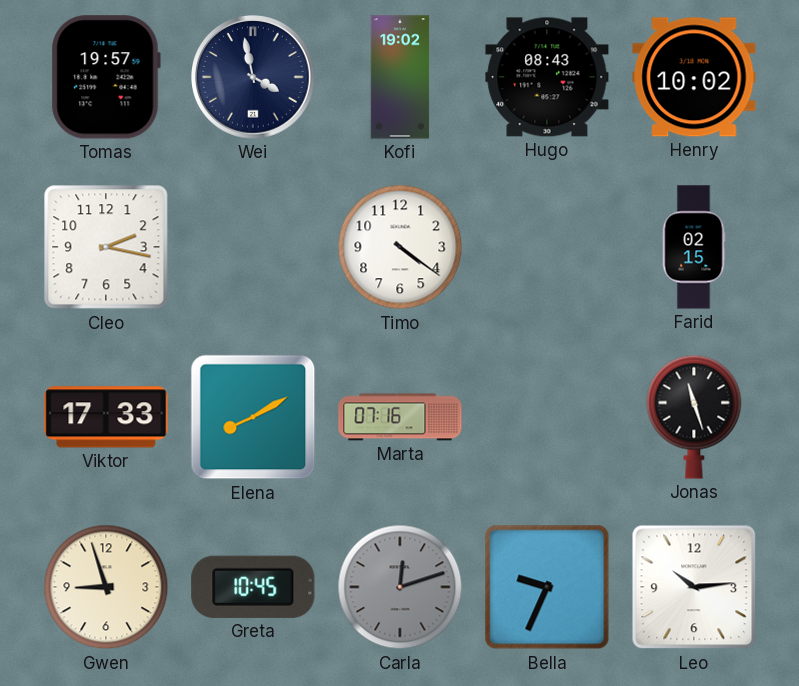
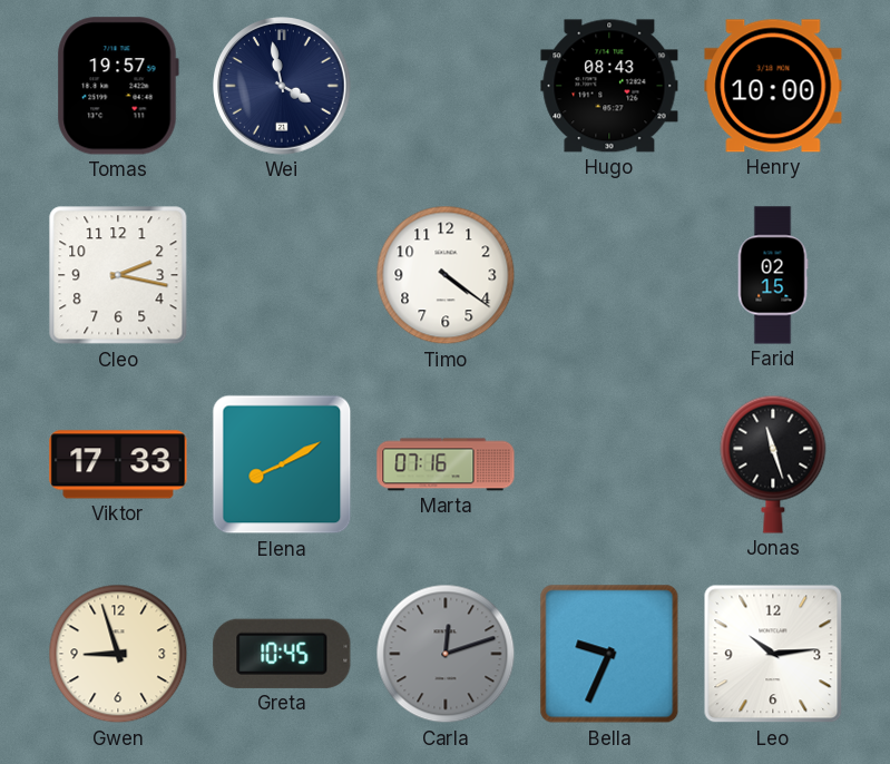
Kofi: 19:02 -> none
Henry: 10:02 -> 10:00
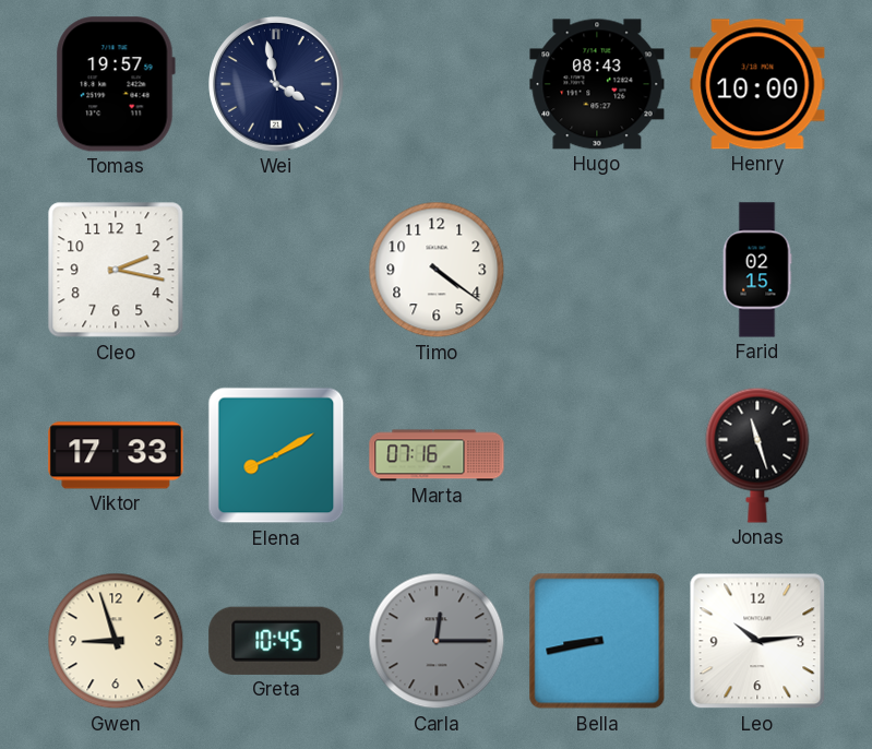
Carla: 12:12 -> 12:15
Bella: 9:34 -> 8:43
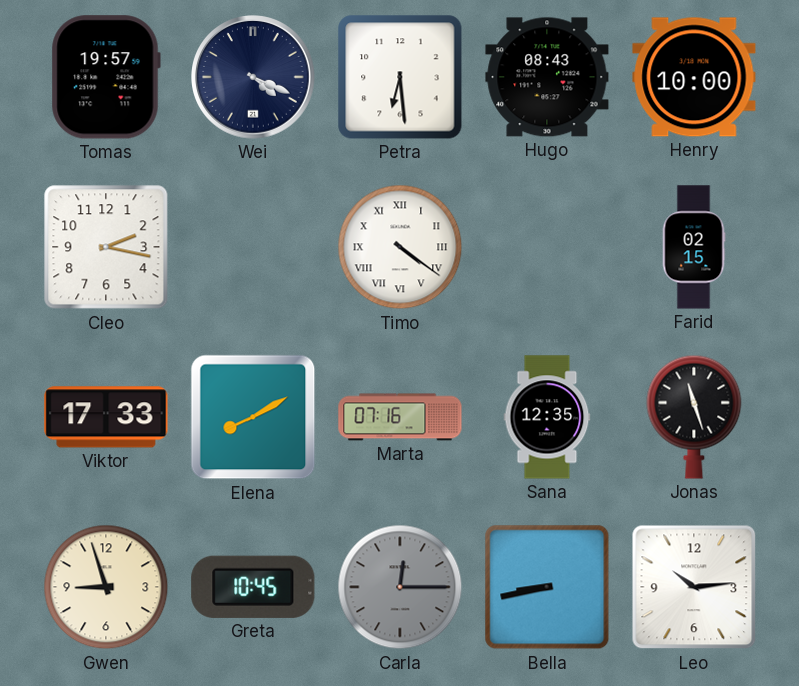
Wei: 3:58 -> 4:19
Petra: none -> 6:29
Timo numerals: Arabic -> Roman
Sana: none -> 12:35
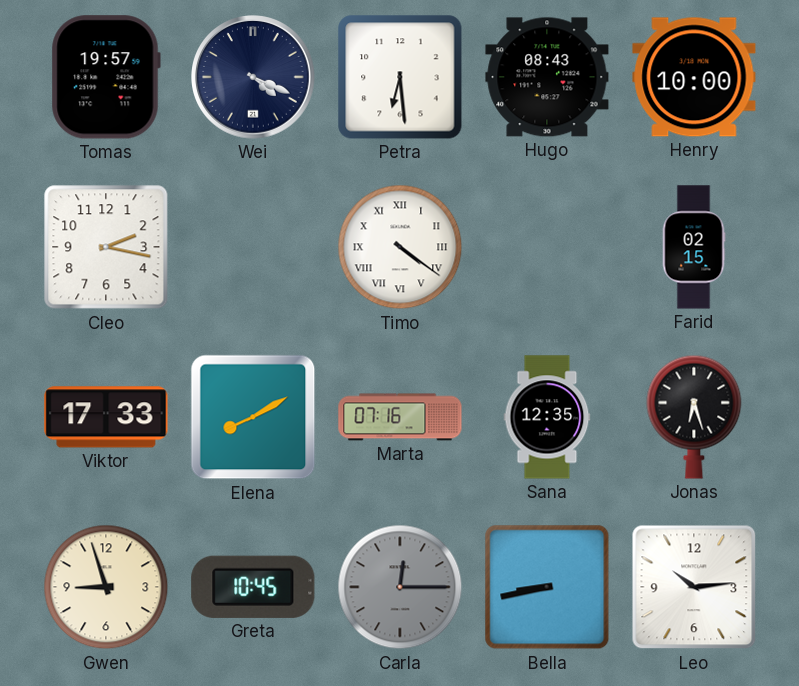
Jonas: 11:27 -> 6:27
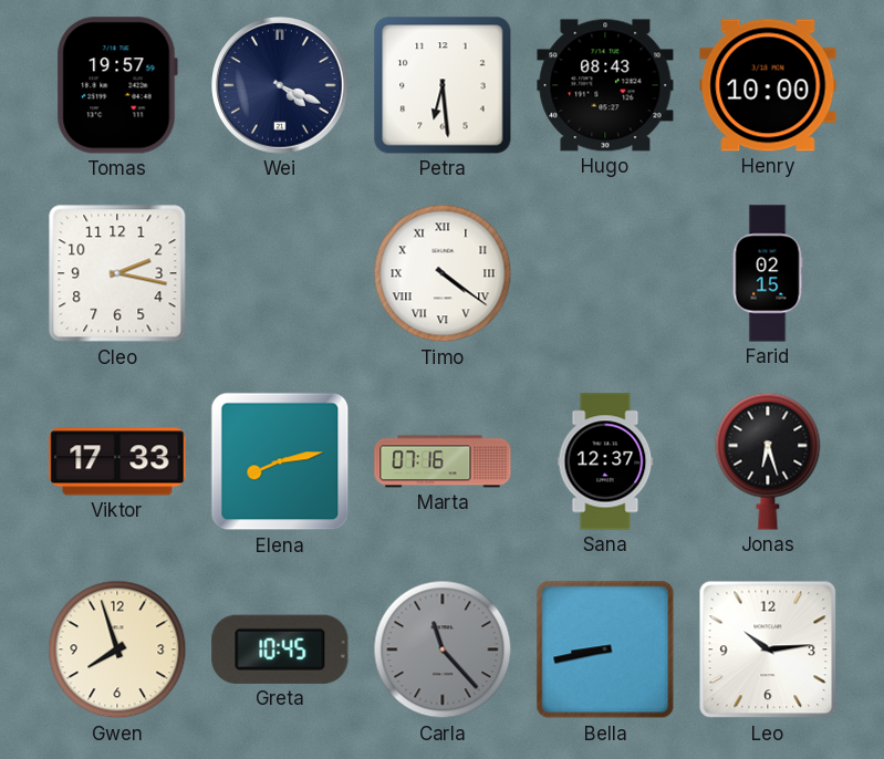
Elena: 8:10 -> 8:13
Sana: 12:35 -> 12:37
Gwen: 8:57 -> 7:57
Carla: 12:15 -> 11:23
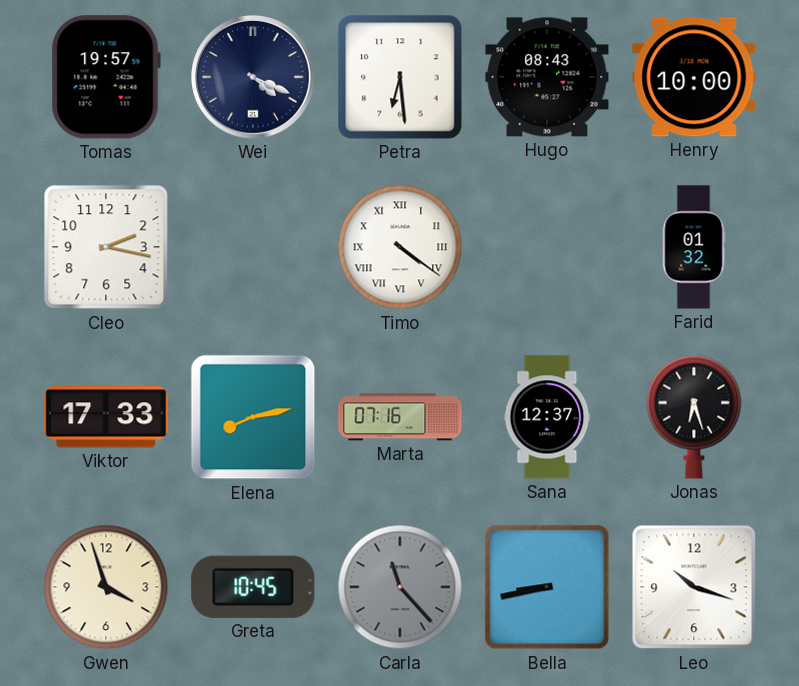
Farid: 02:15 -> 01:32
Gwen: 7:57 -> 3:57
Leo: 10:14 -> 10:18
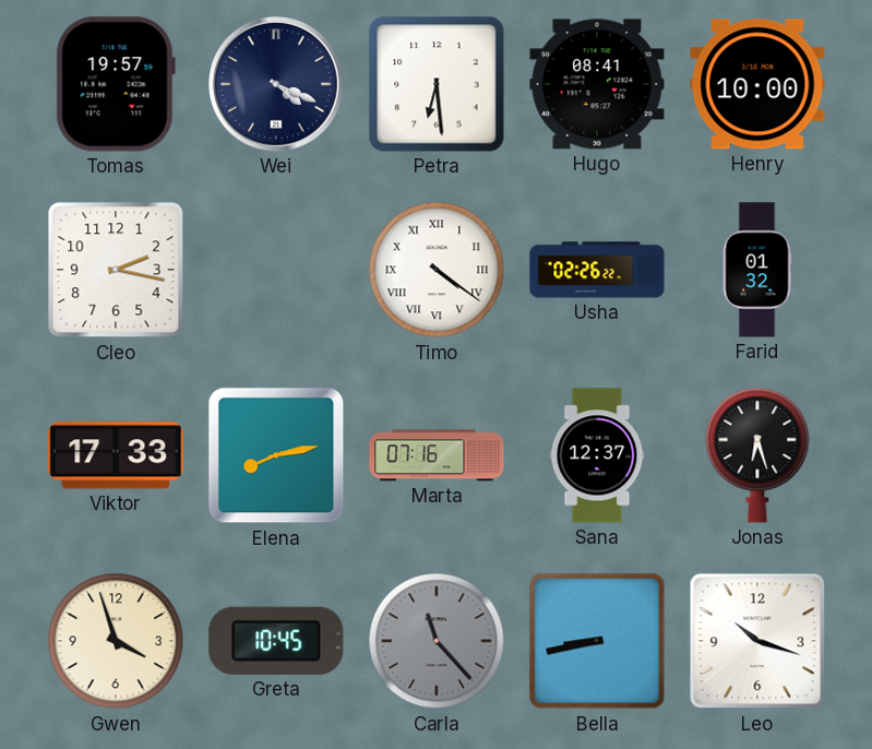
Hugo: 08:43 -> 08:41
Usha: none -> 02:26
